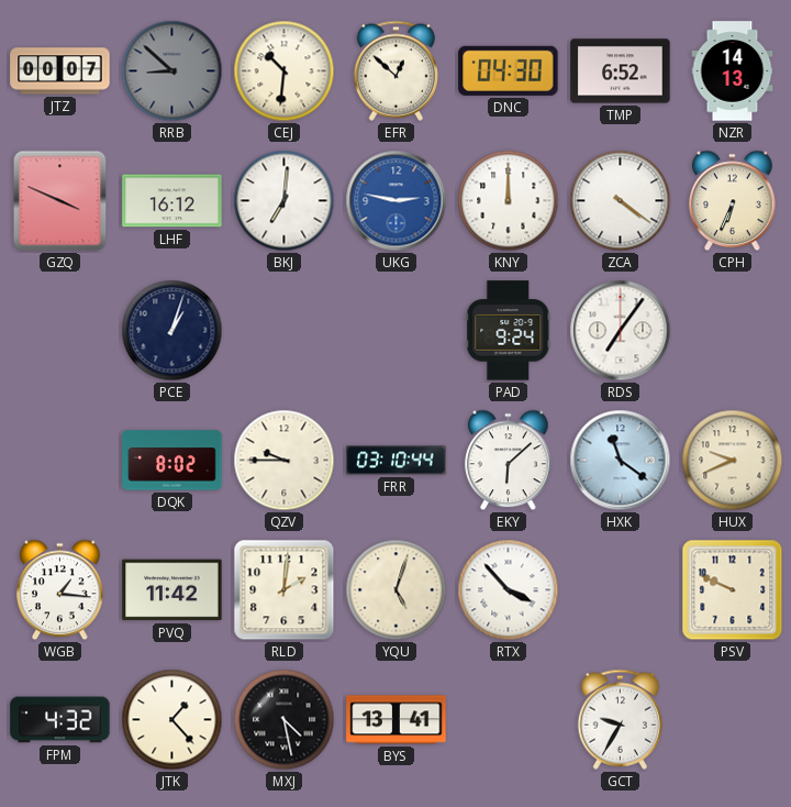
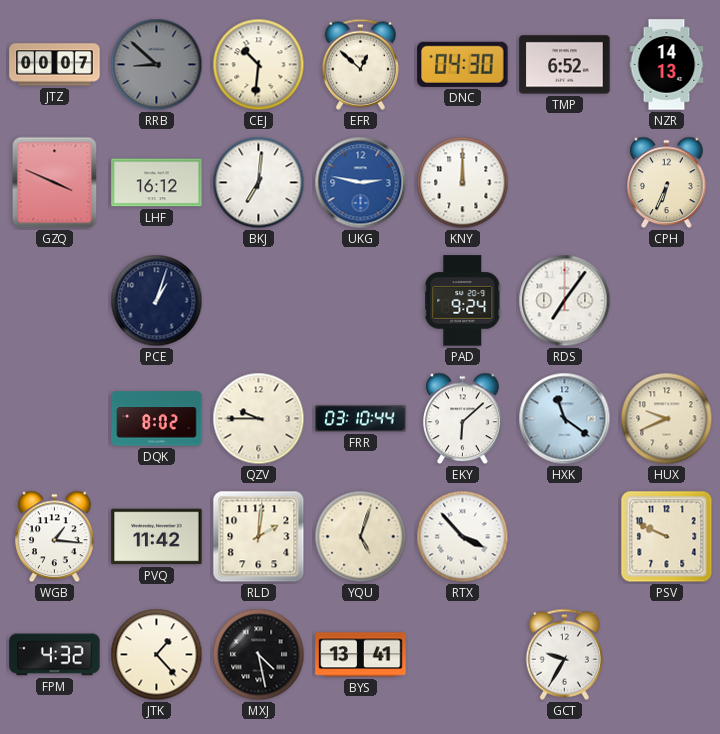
ZCA: 4:21 -> none
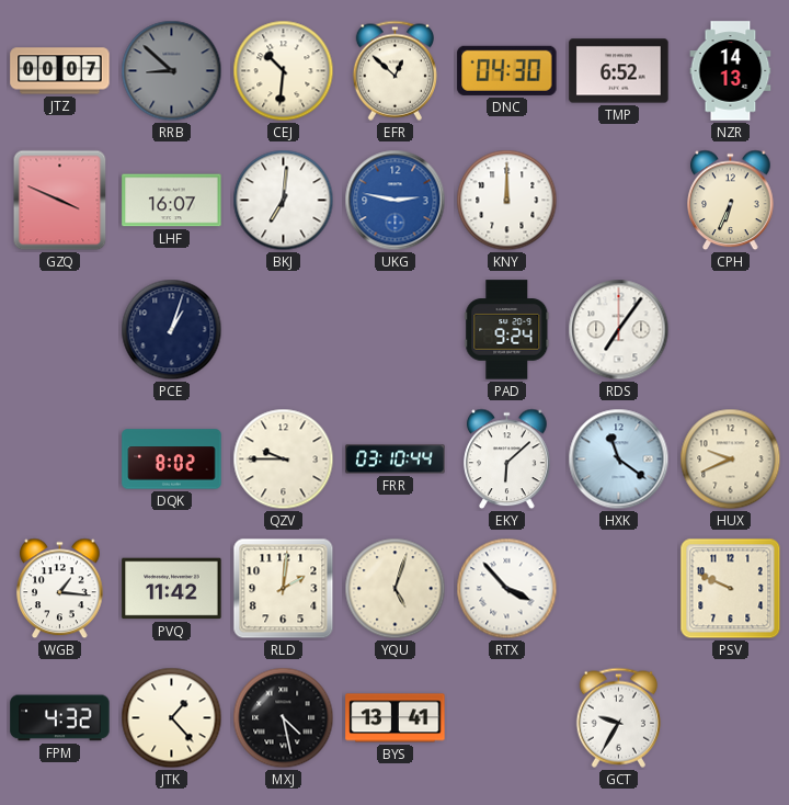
LHF: 16:12 -> 16:07
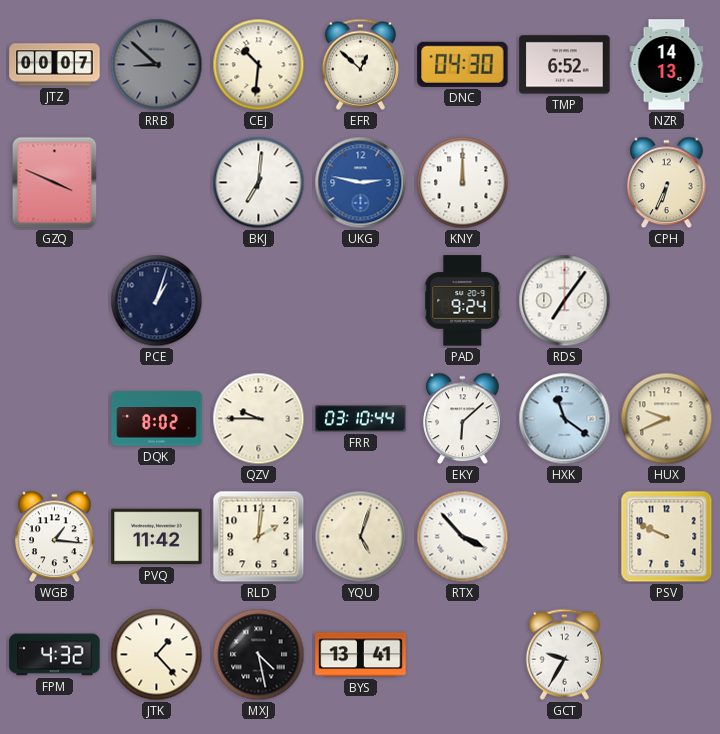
LHF: 16:07 -> none
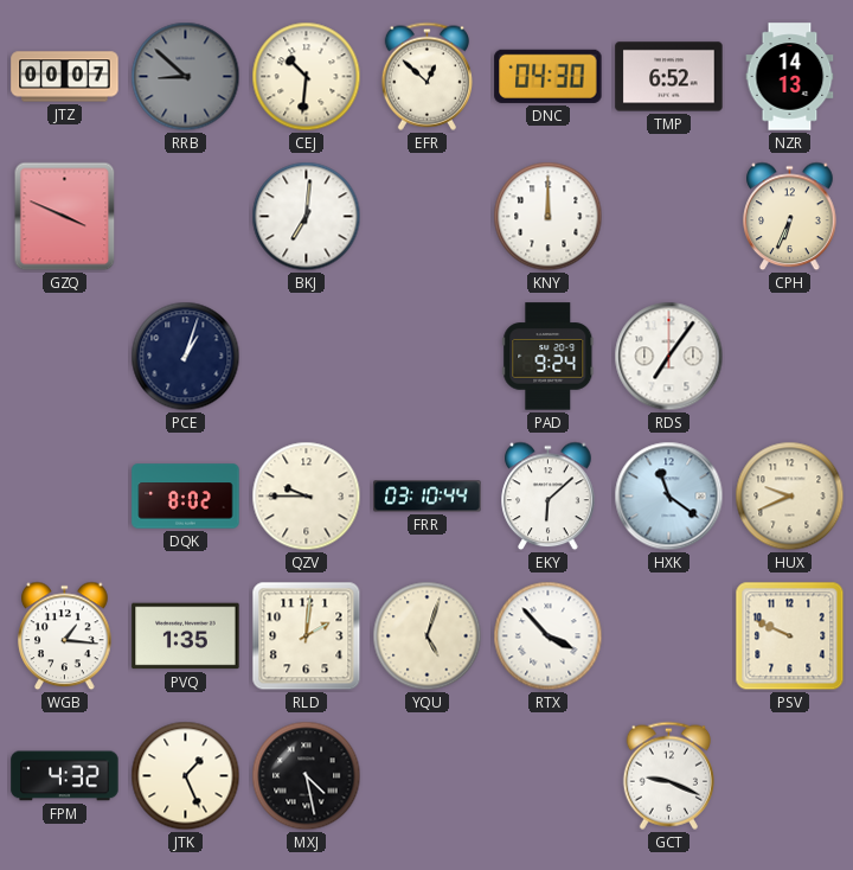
UKG: 2:47 -> none
PVQ: 11:42 -> 1:35
JTK: 1:23 -> 1:26
BYS: 13:41 -> none
GCT: 9:35 -> 9:19
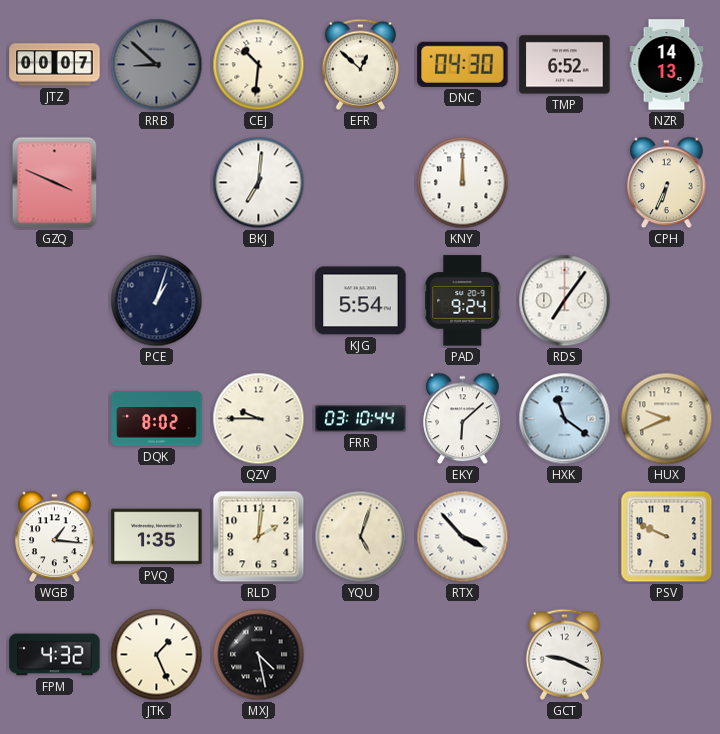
KJG: none -> 5:54
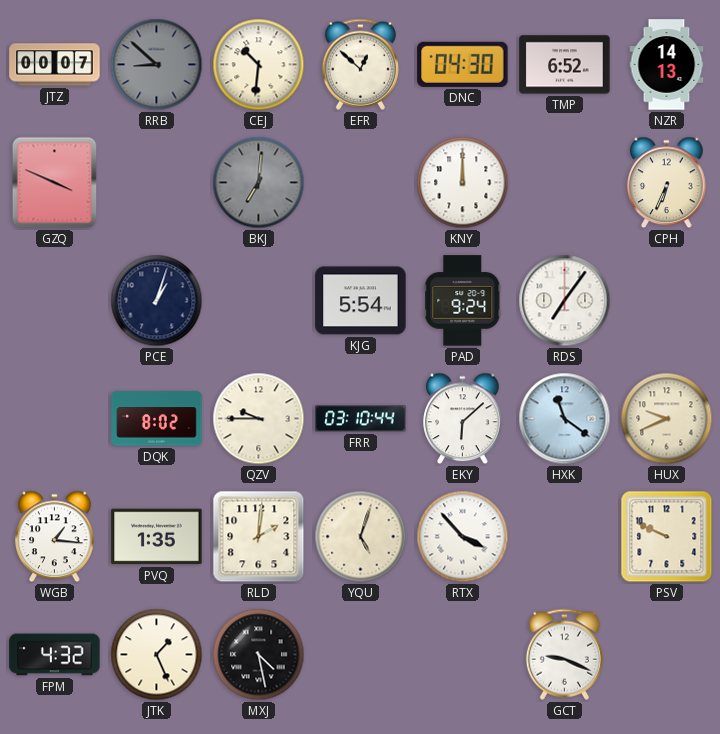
BKJ dial: white -> grey
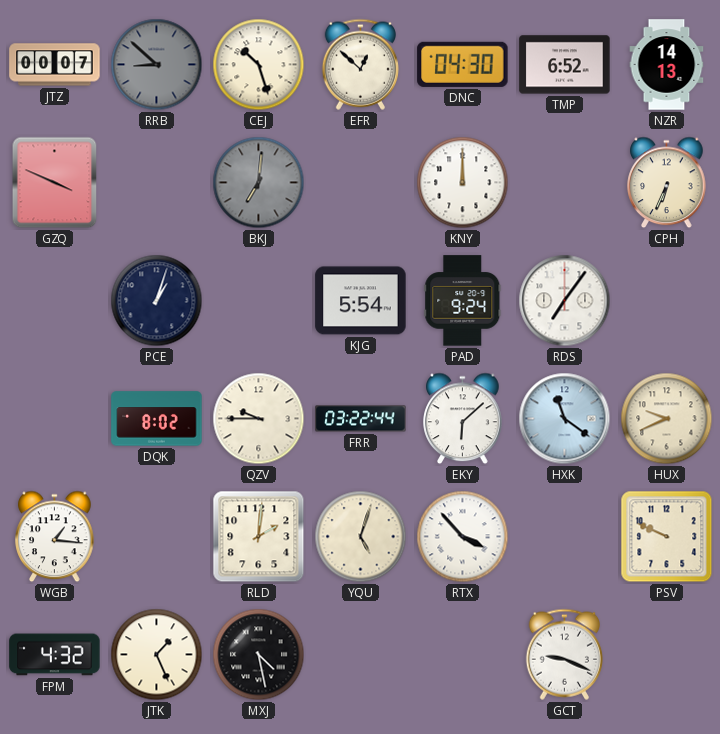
CEJ: 10:31 -> 10:27
FRR: 03:10 -> 03:22
PVQ: 1:35 -> none
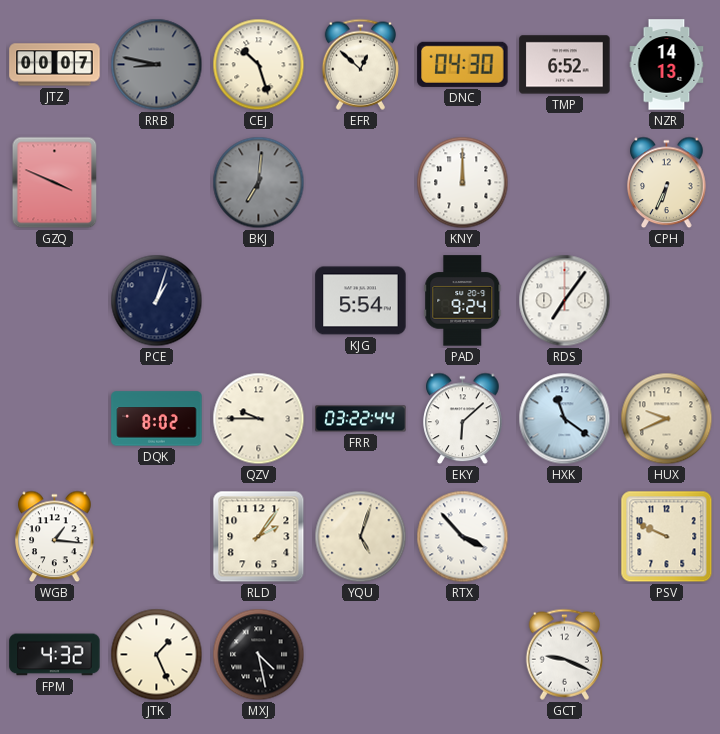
RRB: 8:52 -> 8:47
RLD: 2:01 -> 2:06
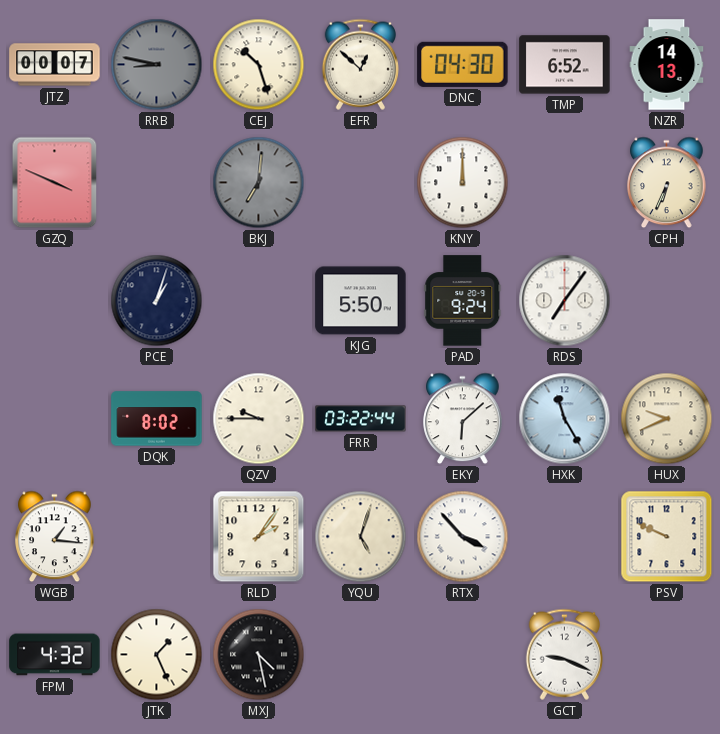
KJG: 5:54 -> 5:50
HXK: 11:21 -> 11:25
